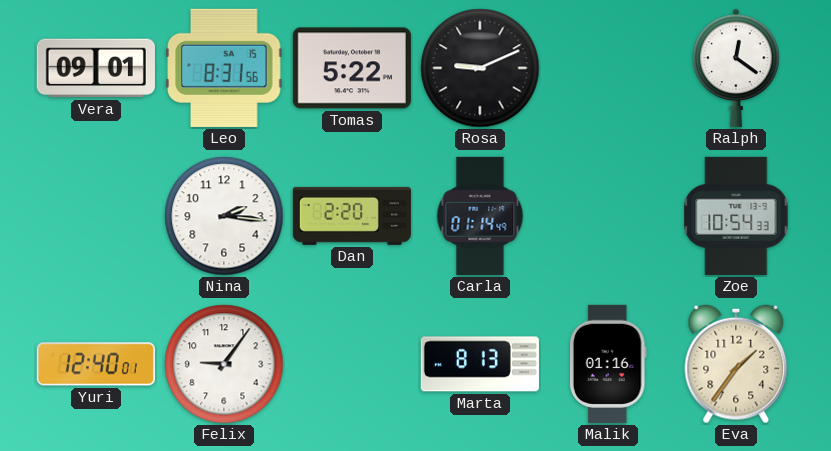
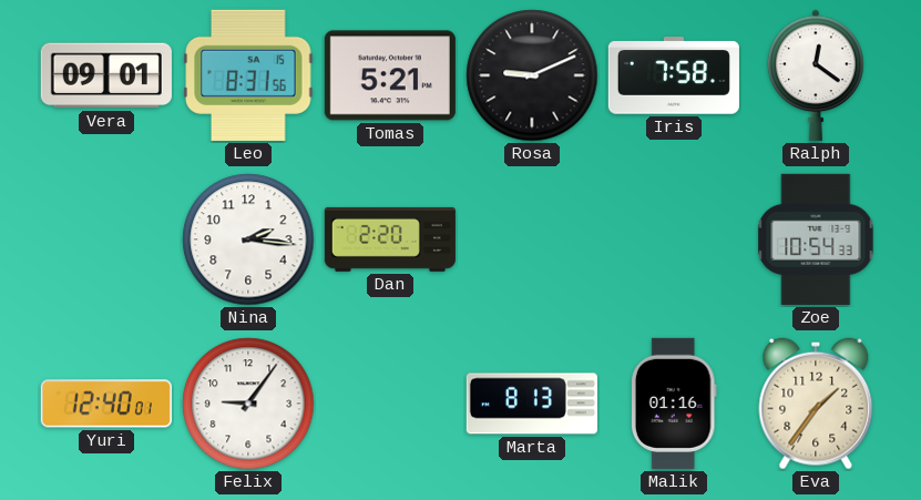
Tomas: 5:22 -> 5:21
Iris: none -> 7:58
Carla: 01:14 -> none
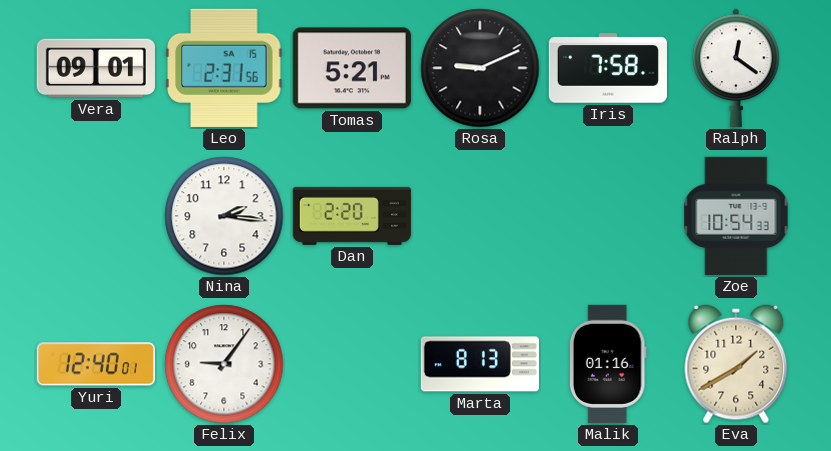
Leo: 8:31 -> 2:31
Eva: 1:36 -> 1:40
